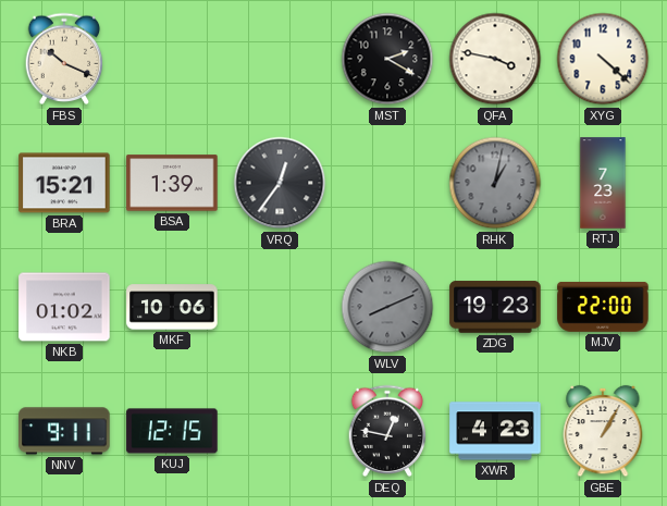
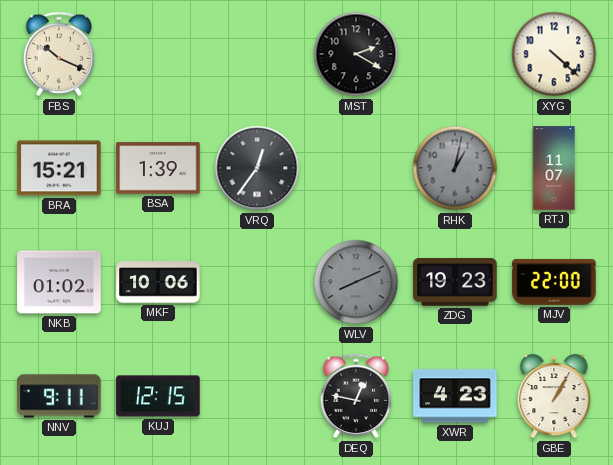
QFA: 3:47 -> none
RTJ: 7:23 -> 11:07
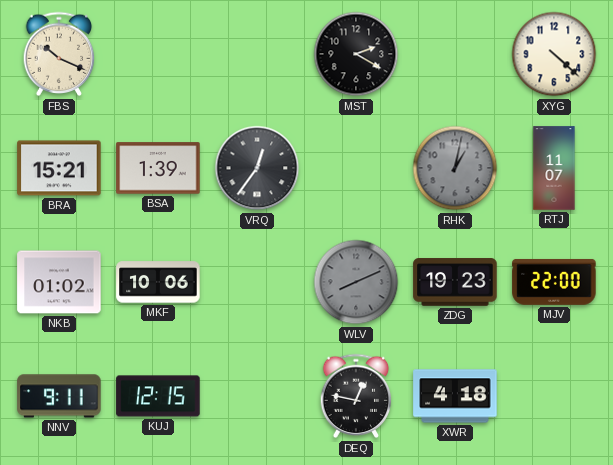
XWR: 4:23 -> 4:18
GBE: 1:05 -> none
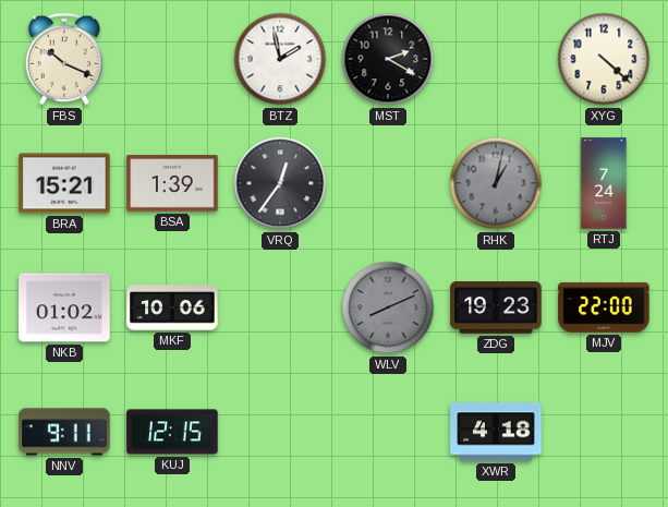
BTZ: none -> 1:58
RTJ: 11:07 -> 7:24
DEQ: 12:47 -> none
